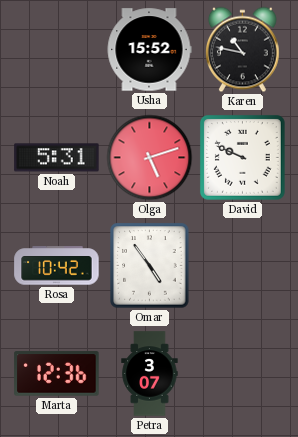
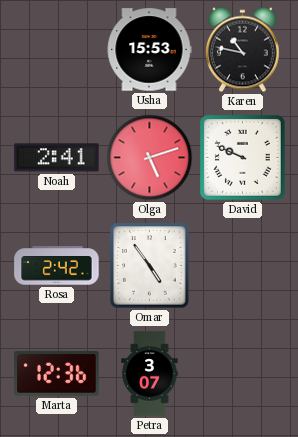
Usha: 15:52 -> 15:53
Noah: 5:31 -> 2:41
Rosa: 10:42 -> 2:42
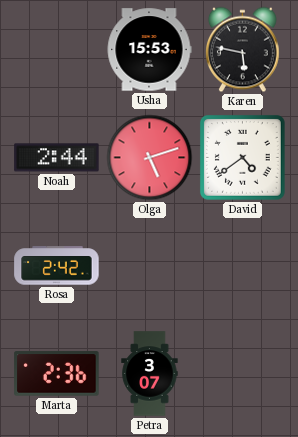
Karen: 10:47 -> 5:47
Noah: 2:41 -> 2:44
David: 9:49 -> 4:39
Omar: 4:54 -> none
Marta: 12:36 -> 2:36
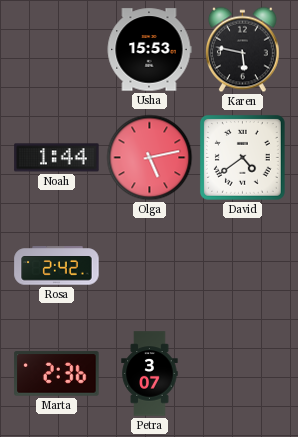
Noah: 2:44 -> 1:44
Olga: 5:12 -> 5:13
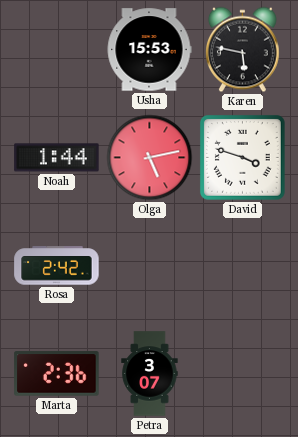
David: 4:39 -> 3:48
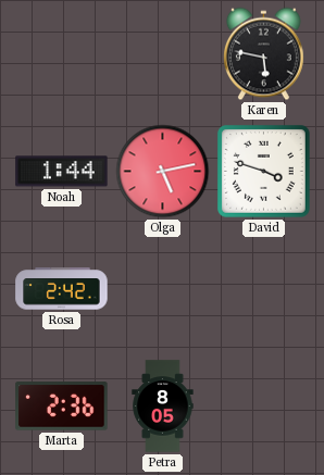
Usha: 15:53 -> none
Petra: 3:07 -> 8:05
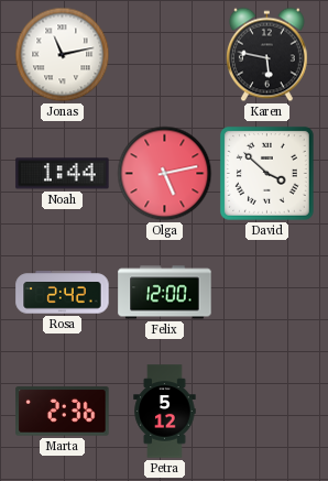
Jonas: none -> 11:13
David: 3:48 -> 3:52
Felix: none -> 12:00
Petra: 8:05 -> 5:12
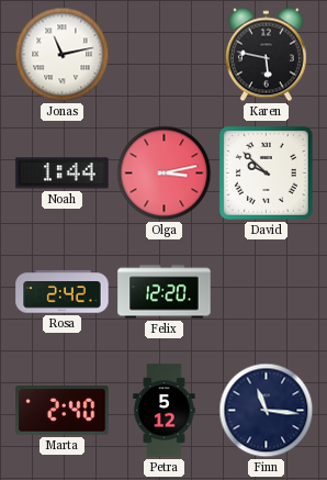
Olga: 5:13 -> 3:13
David: 3:52 -> 9:52
Felix: 12:00 -> 12:20
Marta: 2:36 -> 2:40
Finn: none -> 11:16
